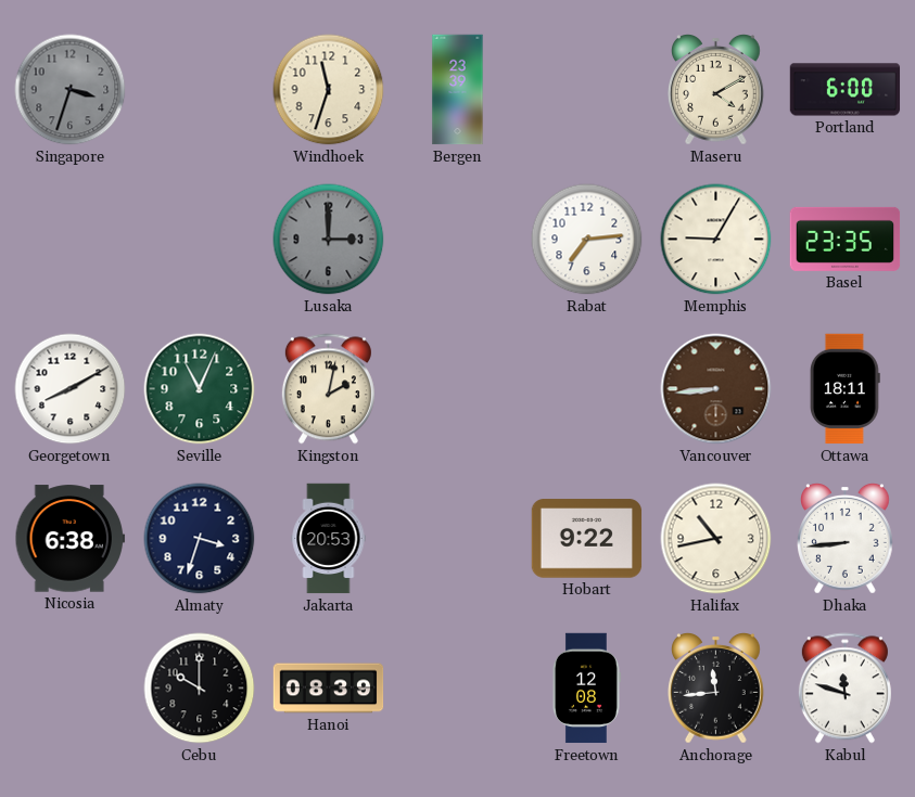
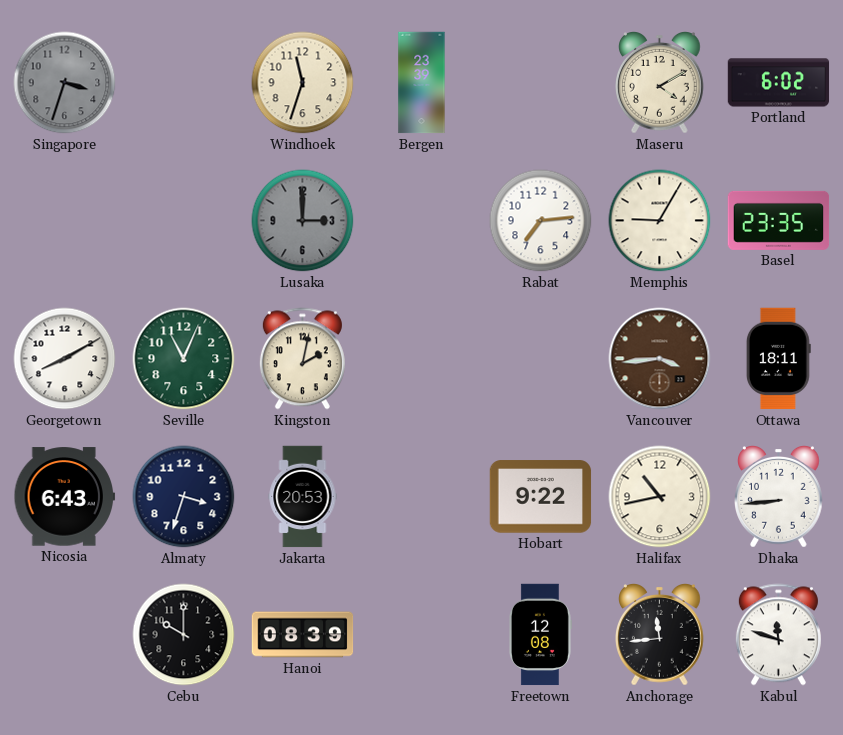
Portland: 6:00 -> 6:02
Vancouver: 8:44 -> 3:44
Nicosia: 6:38 -> 6:43
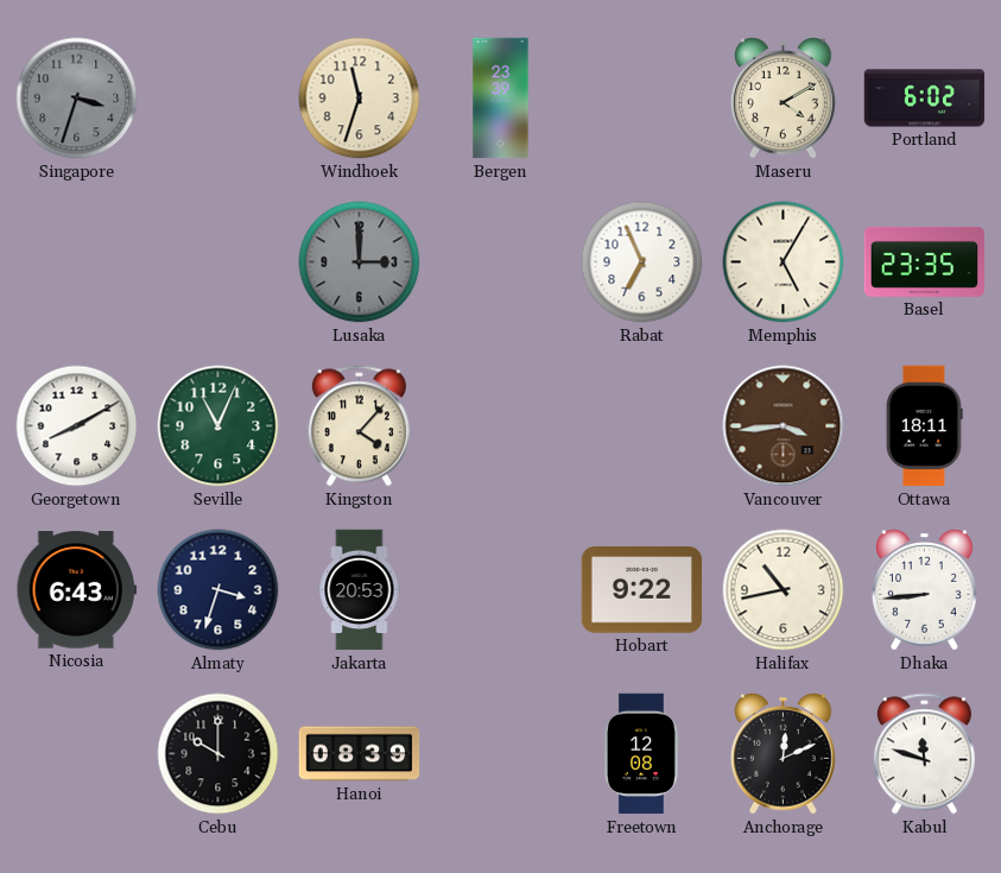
Rabat: 7:14 -> 6:56
Memphis: 9:05 -> 5:05
Kingston: 2:02 -> 4:07
Anchorage: 11:44 -> 12:11
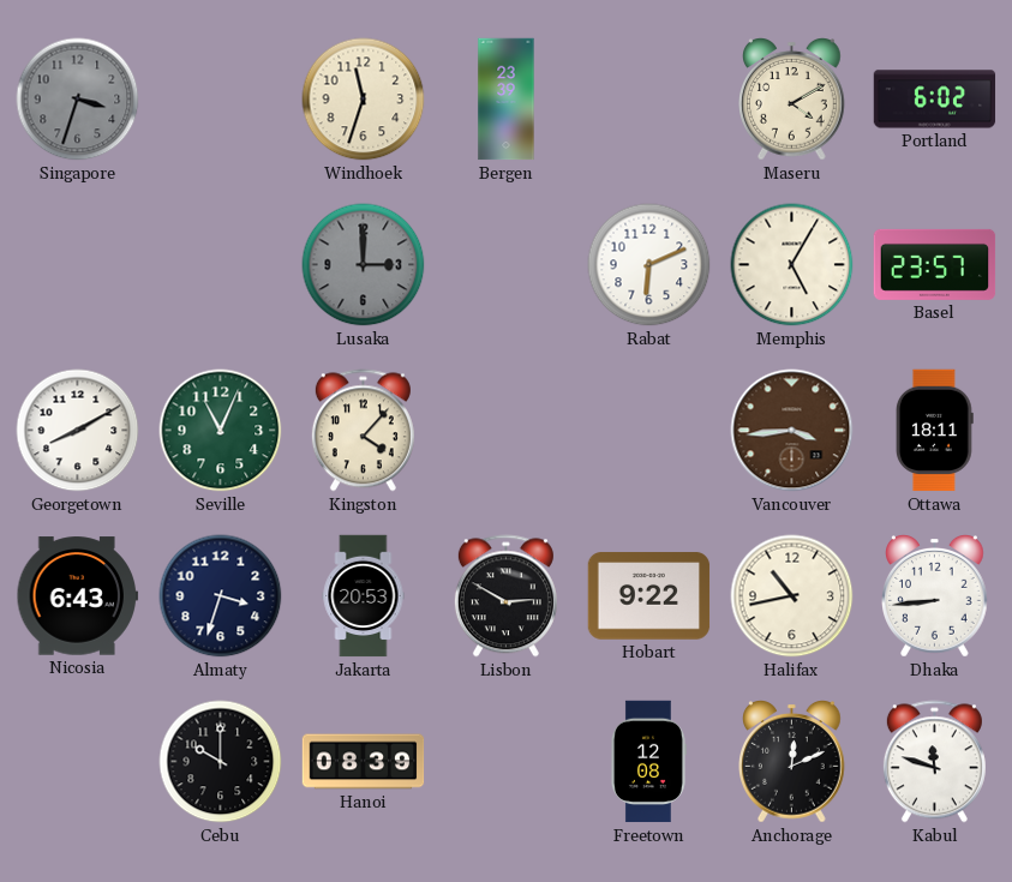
Rabat: 6:56 -> 6:11
Basel: 23:35 -> 23:57
Lisbon: none -> 2:50
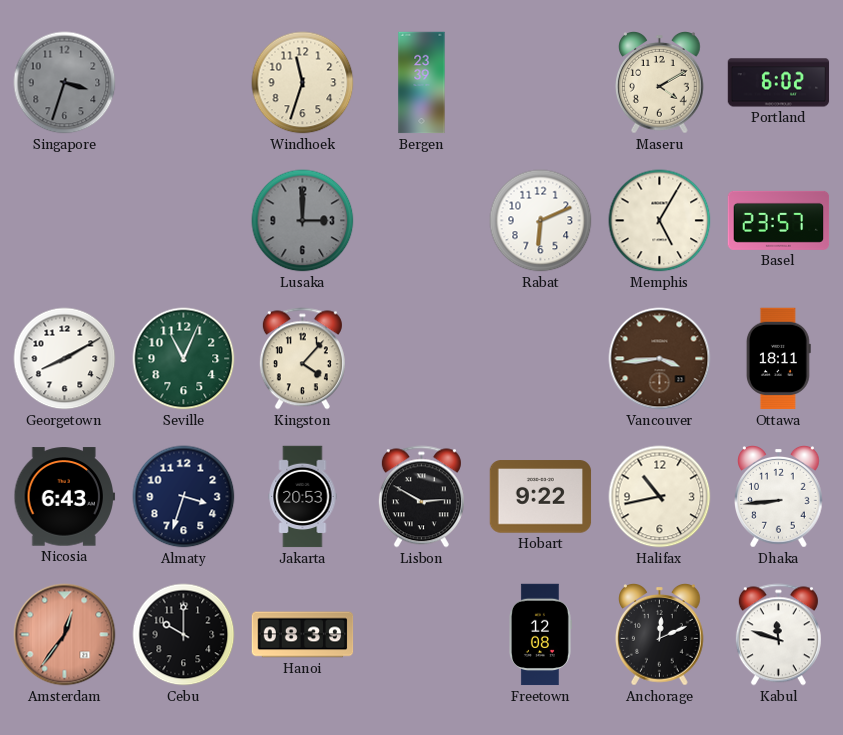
Amsterdam: none -> 12:36
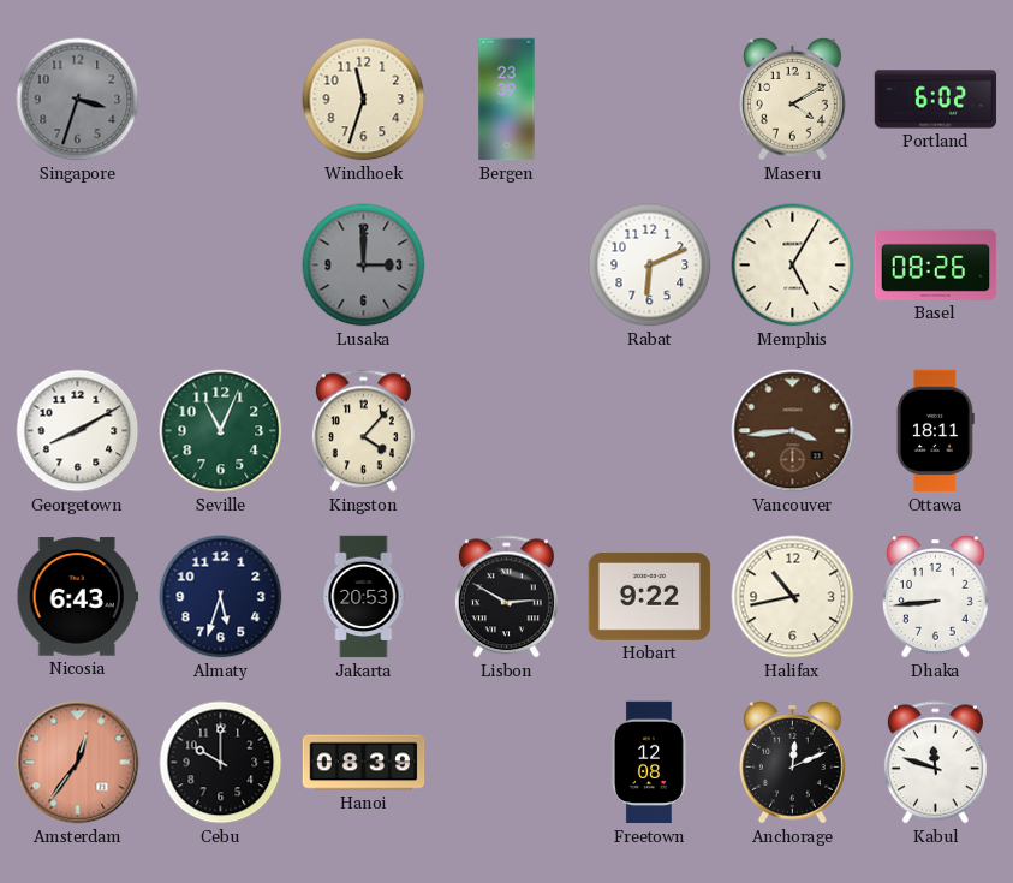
Basel: 23:57 -> 08:26
Almaty: 3:33 -> 5:33
